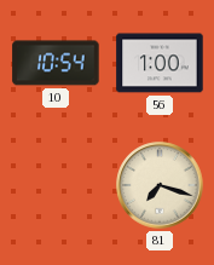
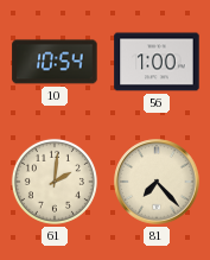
61: none -> 2:01
81: 7:18 -> 7:23
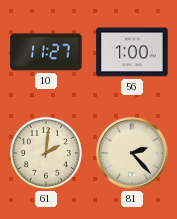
10: 10:54 -> 11:27
81: 7:23 -> 2:23
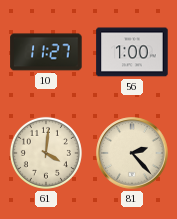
61: 2:01 -> 4:01
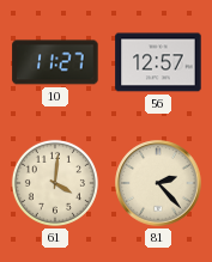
56: 1:00 -> 12:57
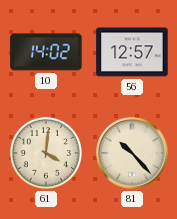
10: 11:27 -> 14:02
81: 2:23 -> 10:23
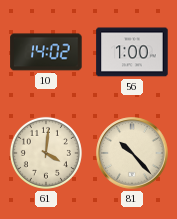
56: 12:57 -> 1:00
